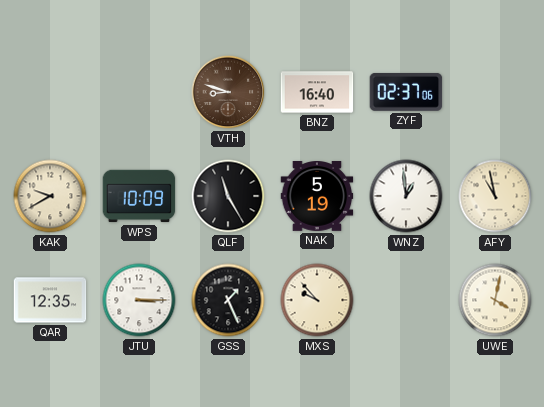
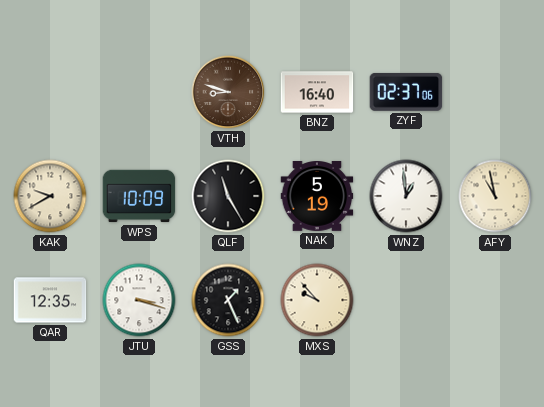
JTU: 3:15 -> 3:18
UWE: 4:02 -> none
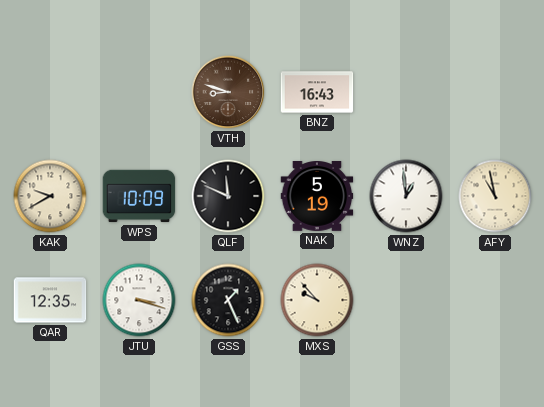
BNZ: 16:40 -> 16:43
ZYF: 02:37 -> none
QLF: 11:25 -> 11:49
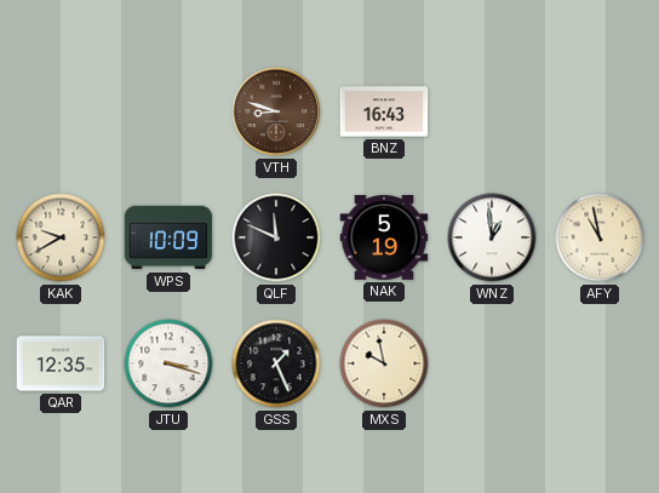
MXS: 9:53 -> 9:58
